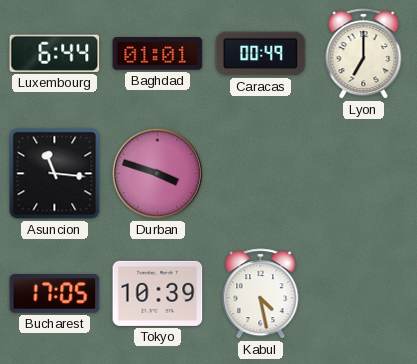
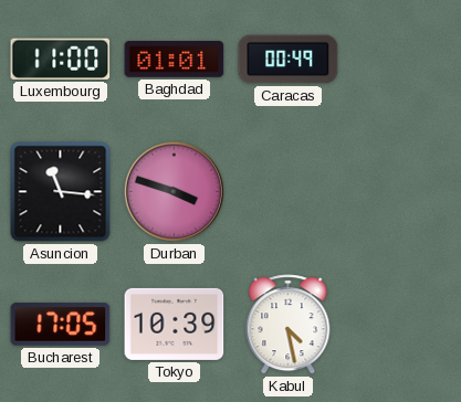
Luxembourg: 6:44 -> 11:00
Lyon: 7:00 -> none
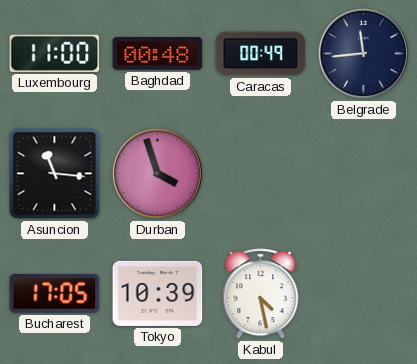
Baghdad: 01:01 -> 00:48
Belgrade: none -> 11:44
Durban: 3:48 -> 3:57
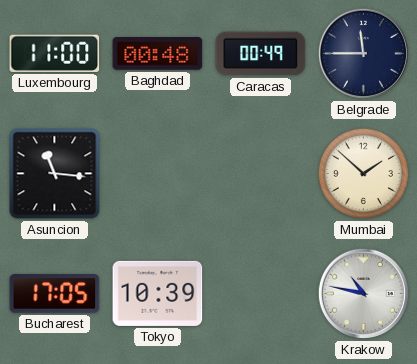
Belgrade: 11:44 -> 11:45
Durban: 3:57 -> none
Mumbai: none -> 1:52
Kabul: 4:28 -> none
Krakow: none -> 10:47
